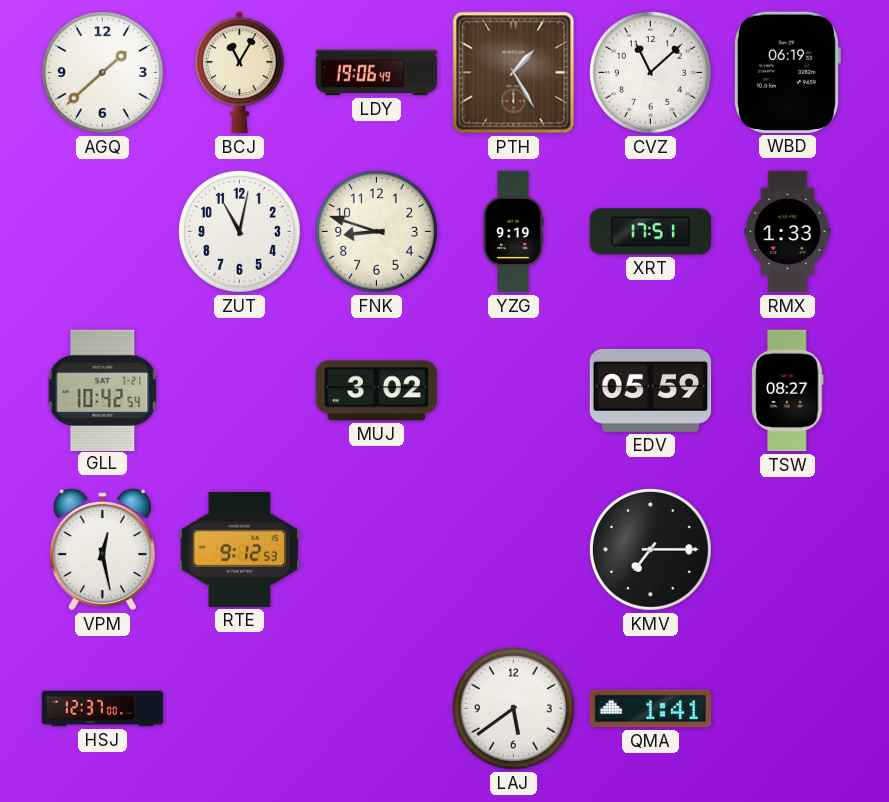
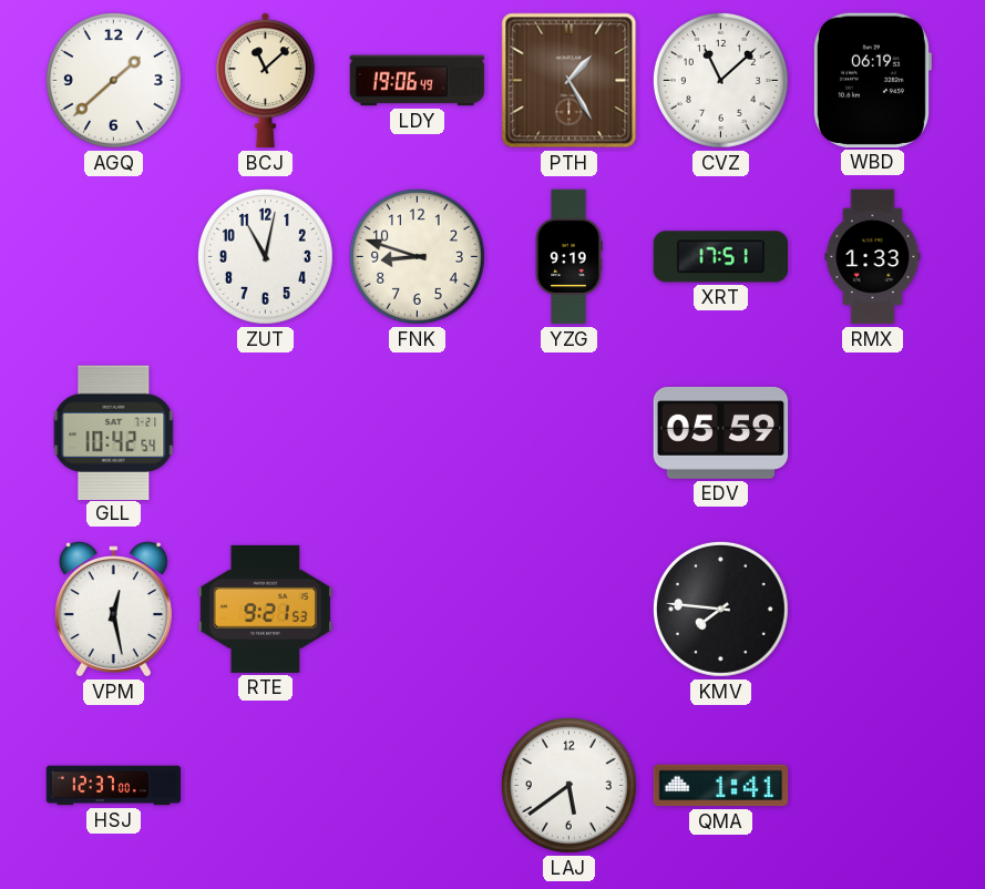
BCJ: 11:05 -> 11:08
MUJ: 3:02 -> none
TSW: 08:27 -> none
RTE: 9:12 -> 9:21
KMV: 7:15 -> 7:46
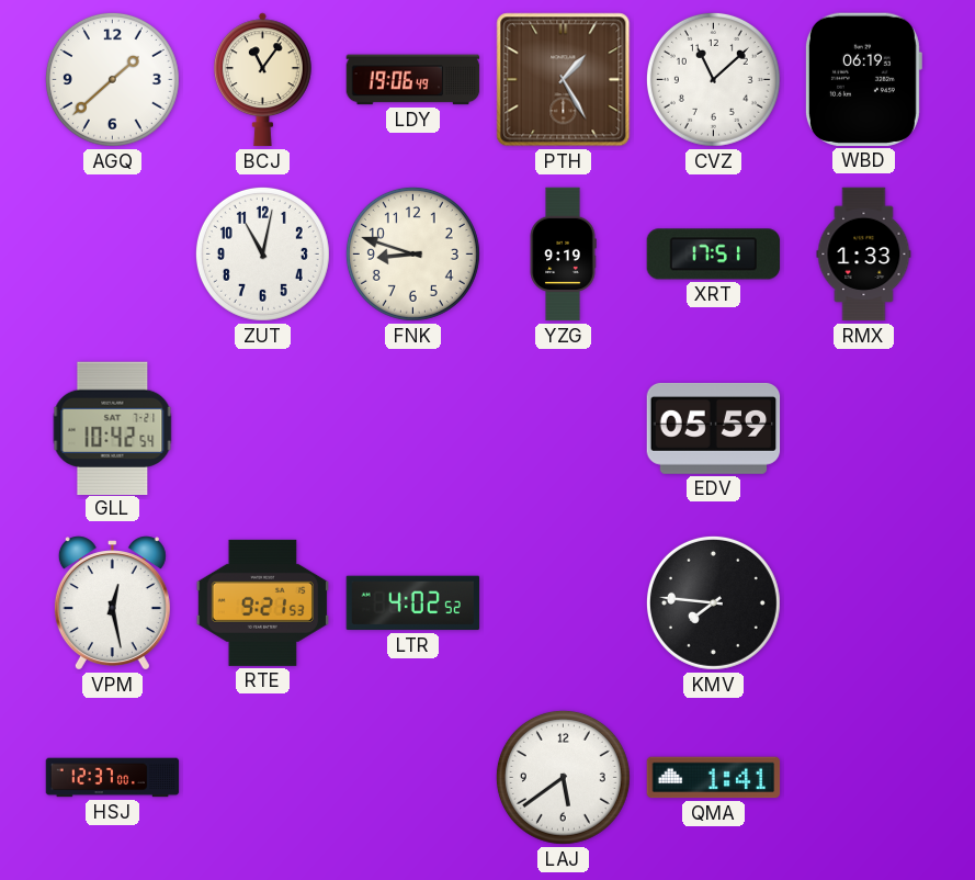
BCJ: 11:08 -> 11:06
LTR: none -> 4:02
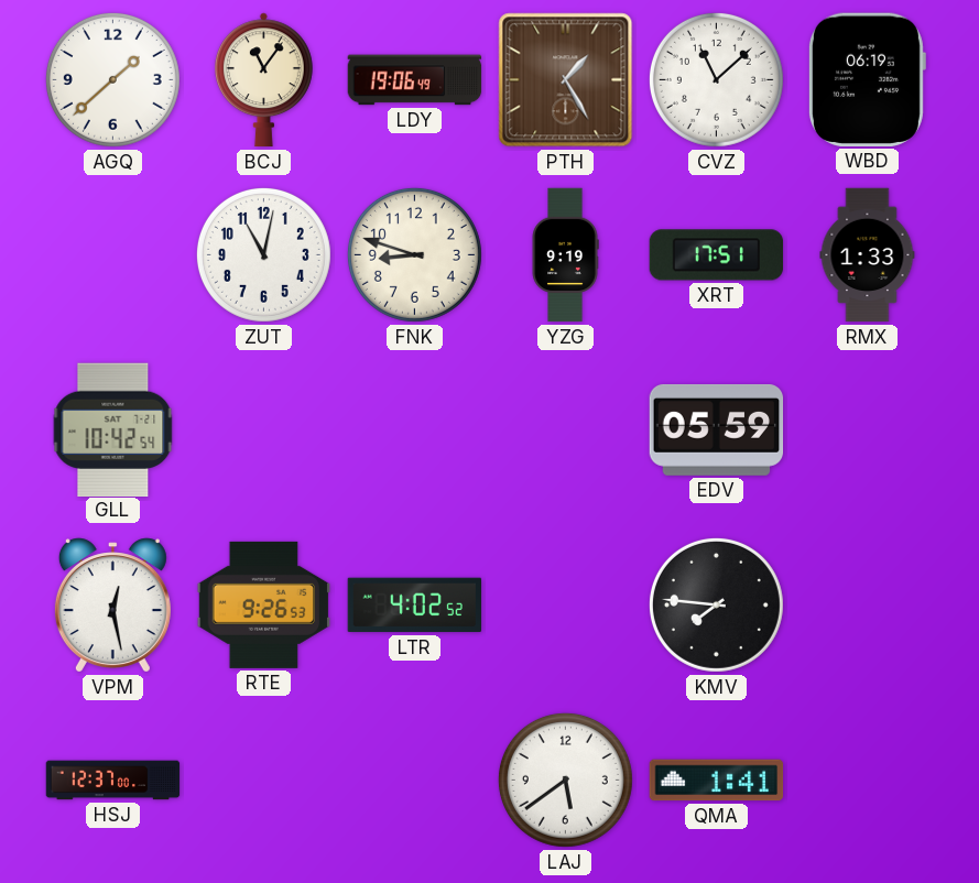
RTE: 9:21 -> 9:26
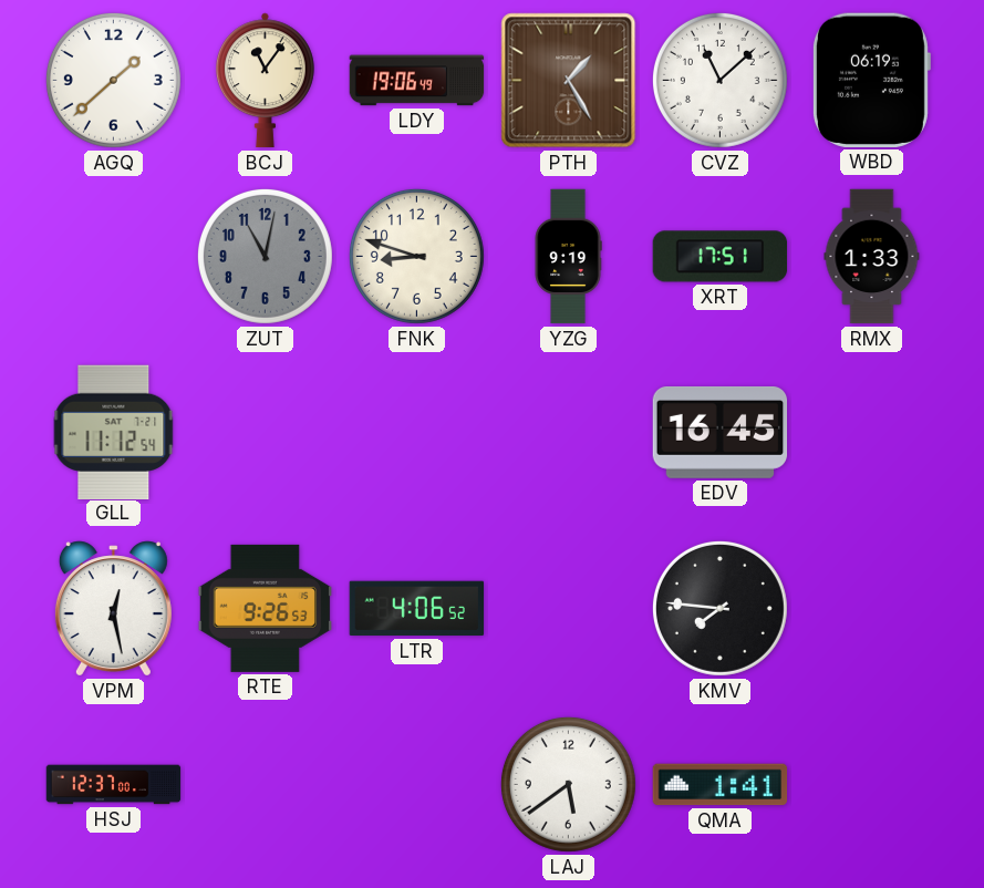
ZUT dial: white -> grey
GLL: 10:42 -> 11:12
EDV: 05:59 -> 16:45
LTR: 4:02 -> 4:06
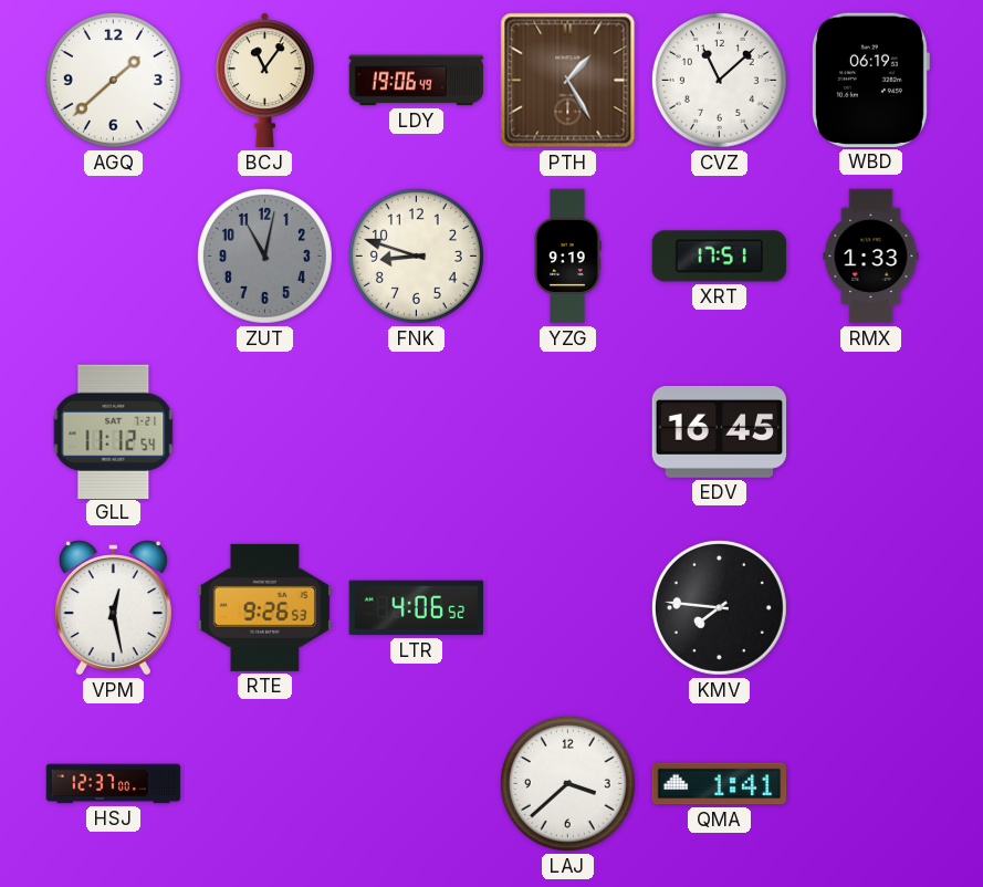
LAJ: 5:39 -> 3:38
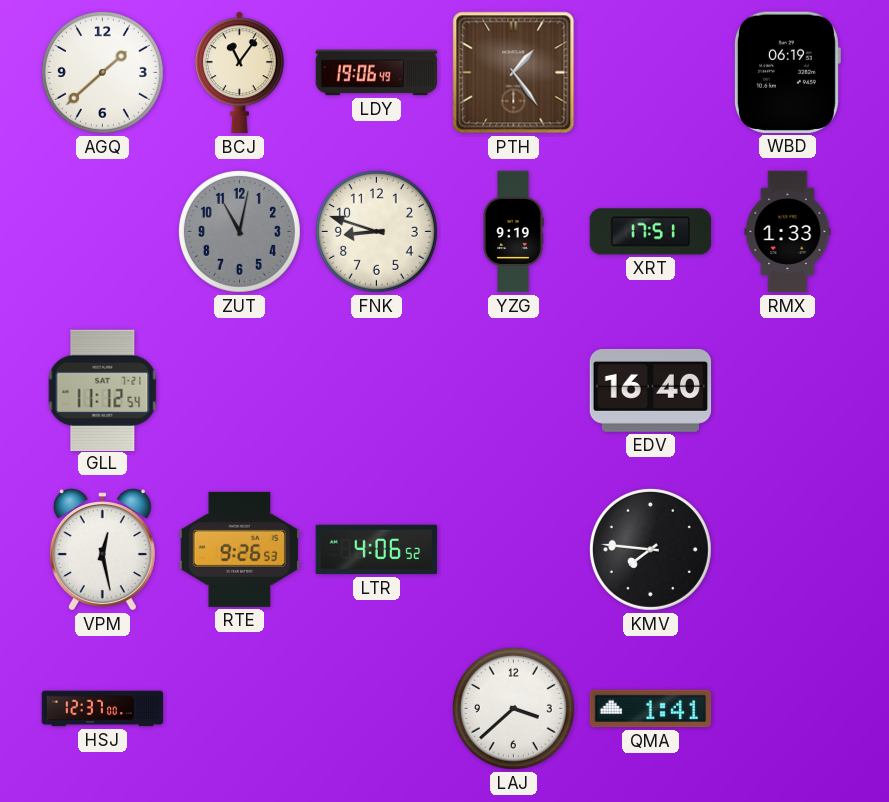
PTH: 1:25 -> 1:24
CVZ: 11:08 -> none
EDV: 16:45 -> 16:40
